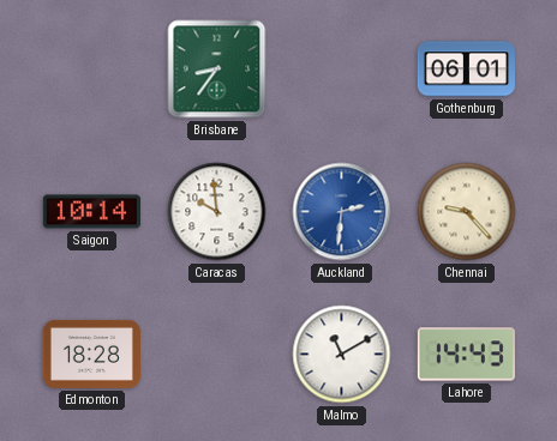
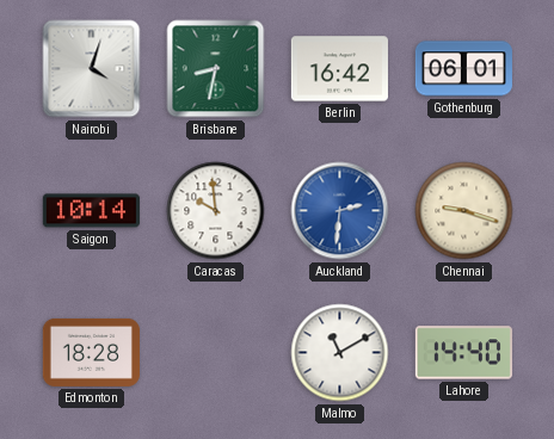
Nairobi: none -> 4:03
Brisbane: 8:36 -> 8:32
Berlin: none -> 16:42
Chennai: 9:23 -> 9:18
Lahore: 14:43 -> 14:40
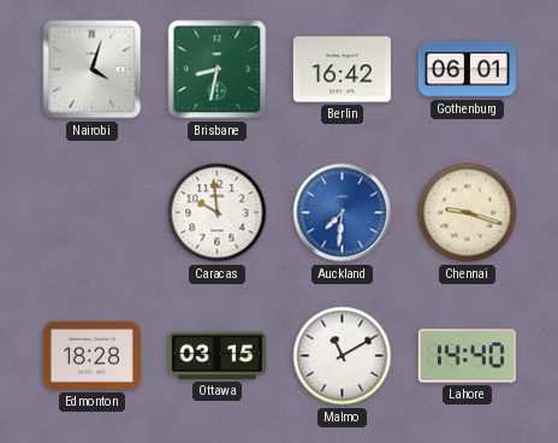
Saigon: 10:14 -> none
Auckland: 2:31 -> 7:31
Ottawa: none -> 03:15
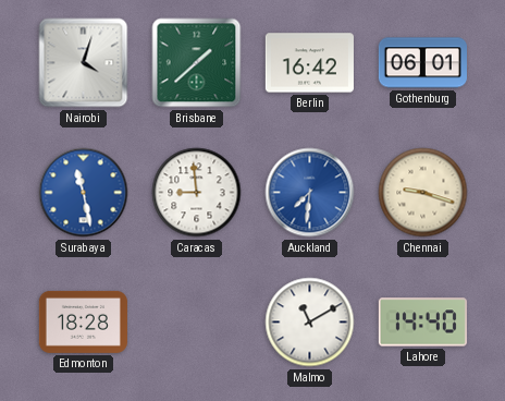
Brisbane: 8:32 -> 1:38
Surabaya: none -> 11:28
Caracas: 9:59 -> 8:59
Ottawa: 03:15 -> none
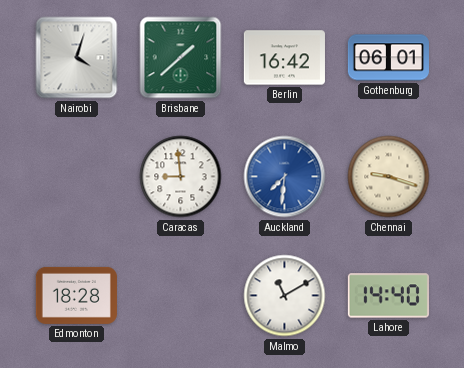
Surabaya: 11:28 -> none
